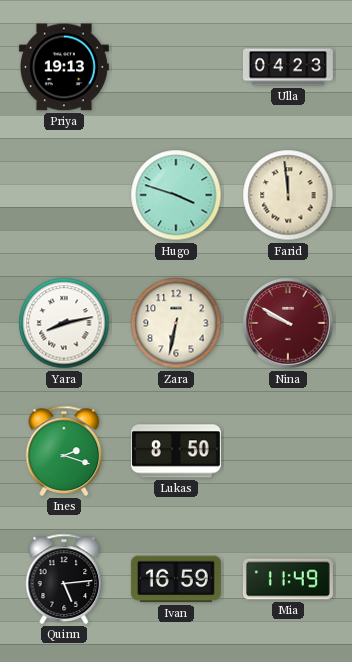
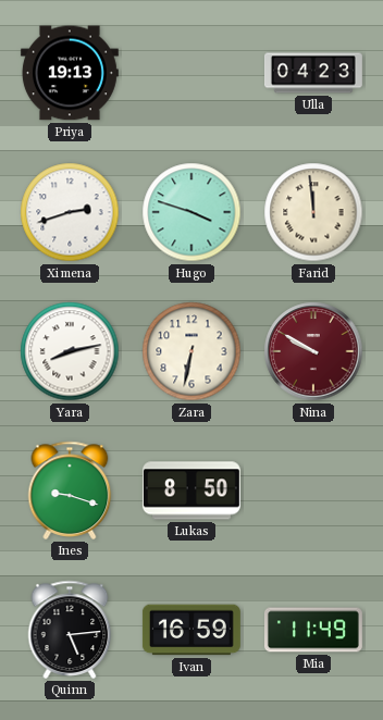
Ximena: none -> 2:42
Ines: 2:18 -> 9:18
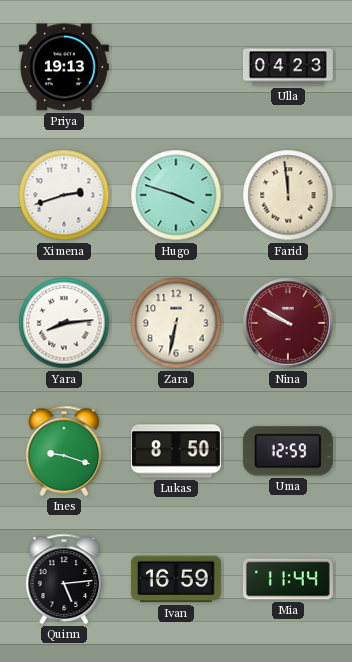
Yara: 8:13 -> 8:14
Uma: none -> 12:59
Mia: 11:49 -> 11:44
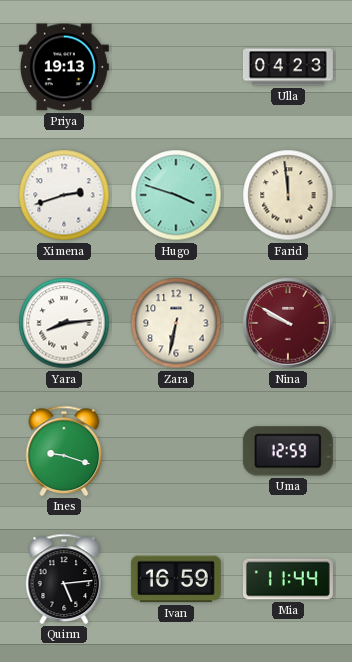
Lukas: 8:50 -> none
